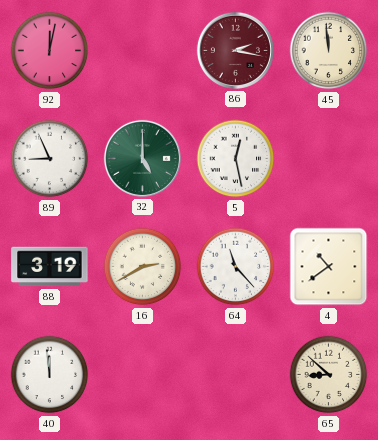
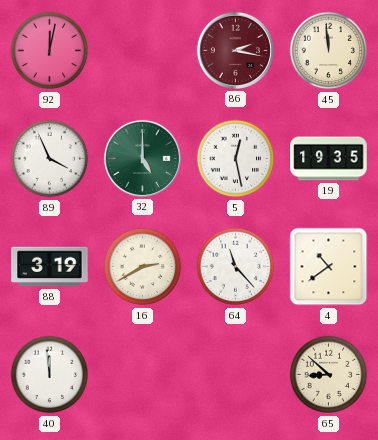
89: 8:56 -> 3:56
19: none -> 19:35
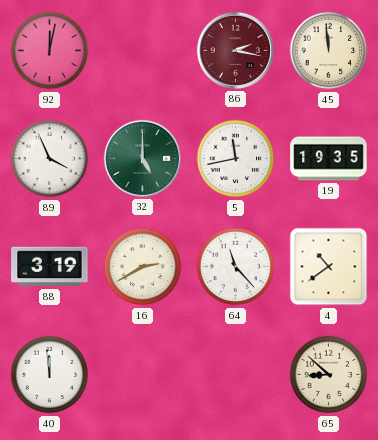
5: 12:28 -> 11:43
